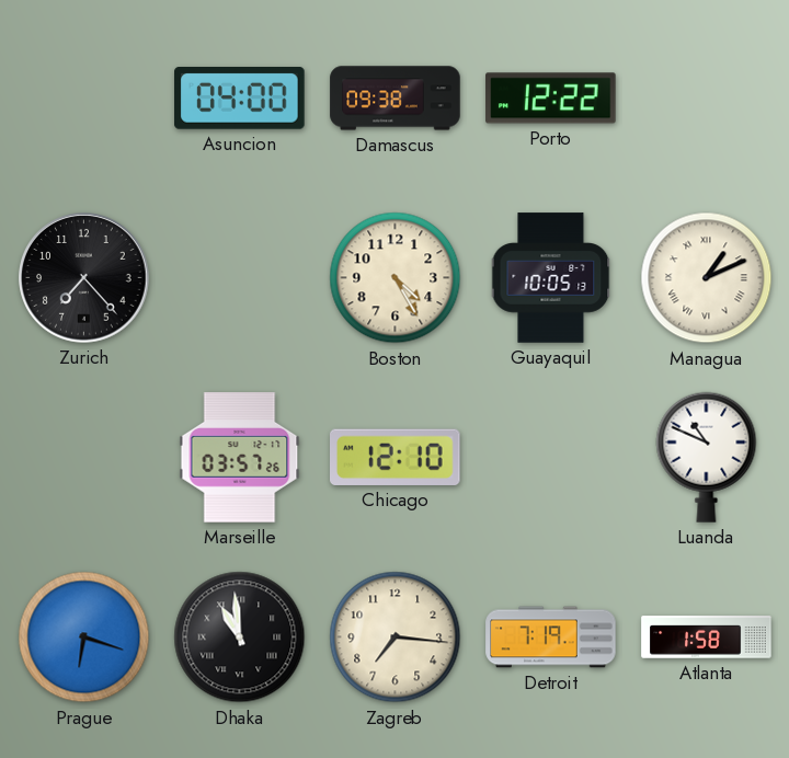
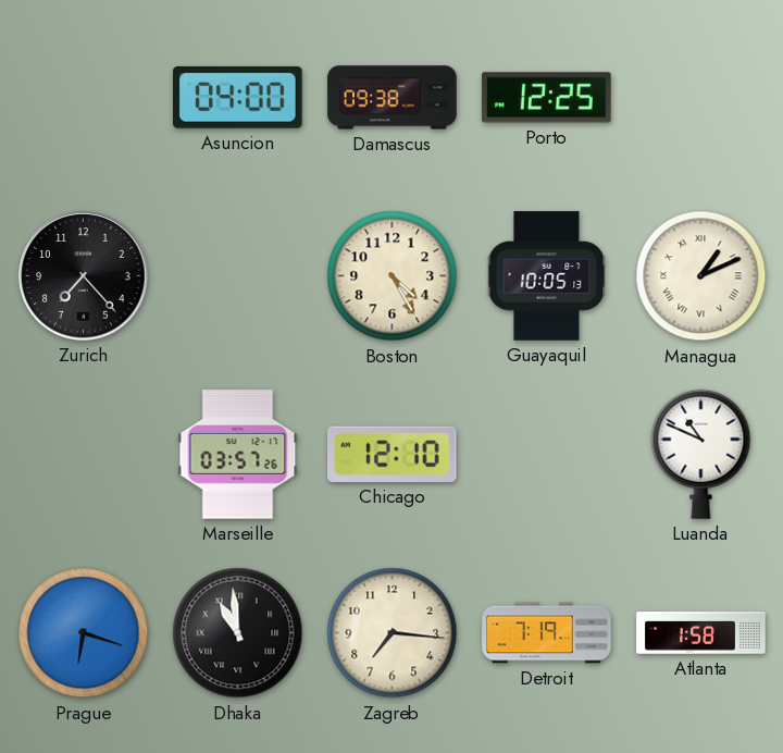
Porto: 12:22 -> 12:25
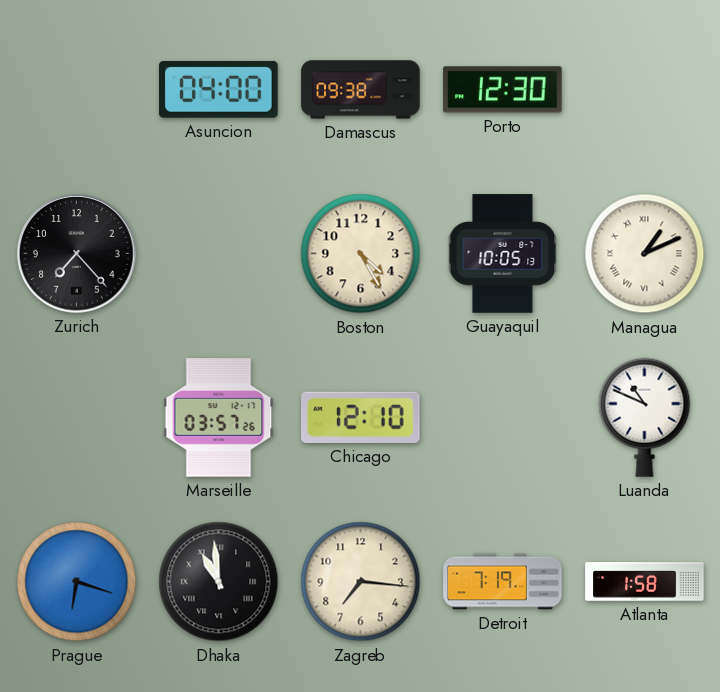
Porto: 12:25 -> 12:30
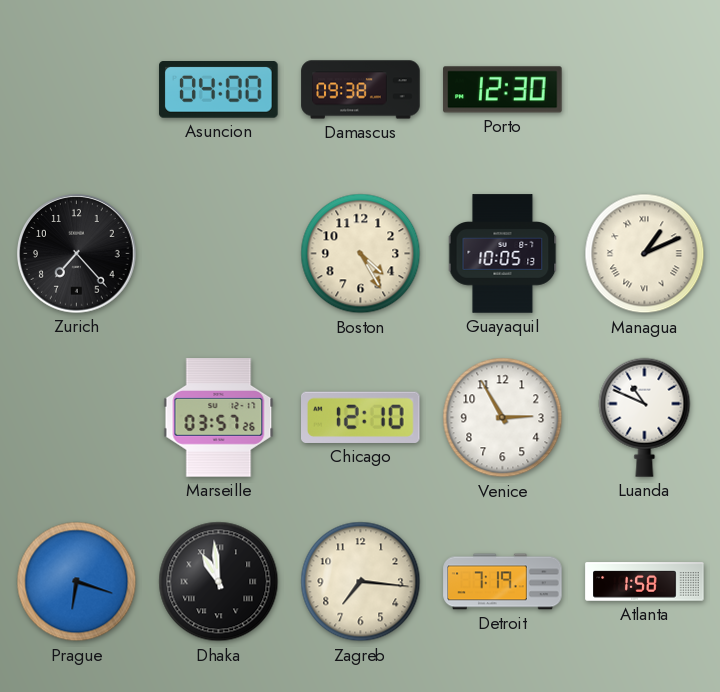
Venice: none -> 2:55
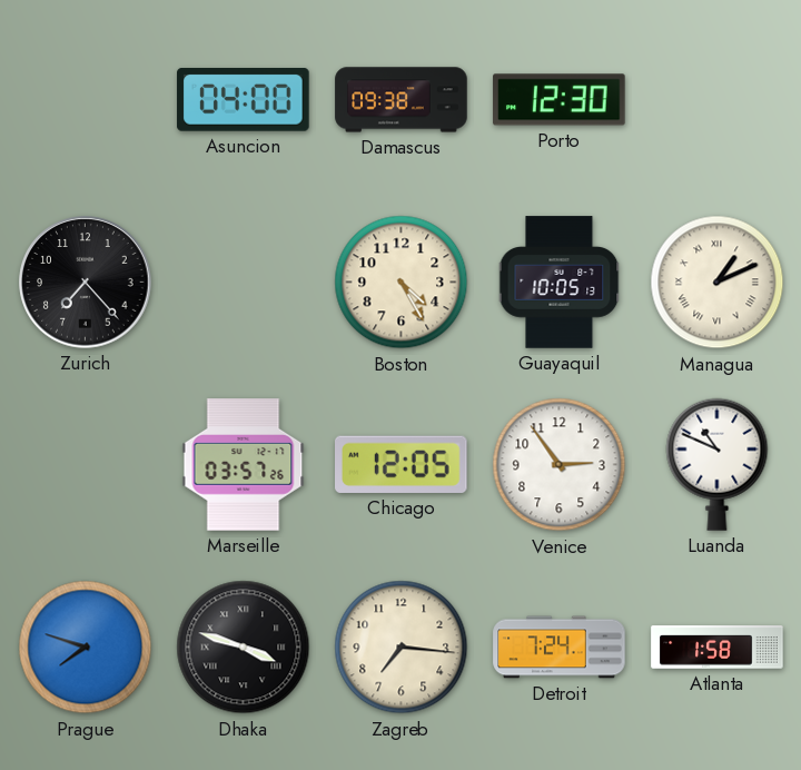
Chicago: 12:10 -> 12:05
Venice: 2:55 -> 2:54
Prague: 6:18 -> 7:48
Dhaka: 10:59 -> 3:48
Detroit: 7:19 -> 7:24
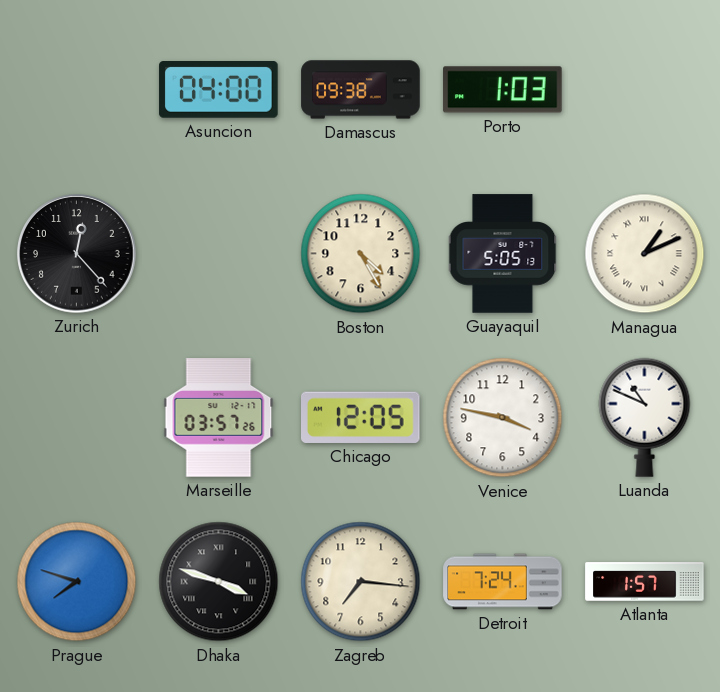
Porto: 12:30 -> 1:03
Zurich: 7:23 -> 12:23
Guayaquil: 10:05 -> 5:05
Venice: 2:54 -> 3:47
Atlanta: 1:58 -> 1:57
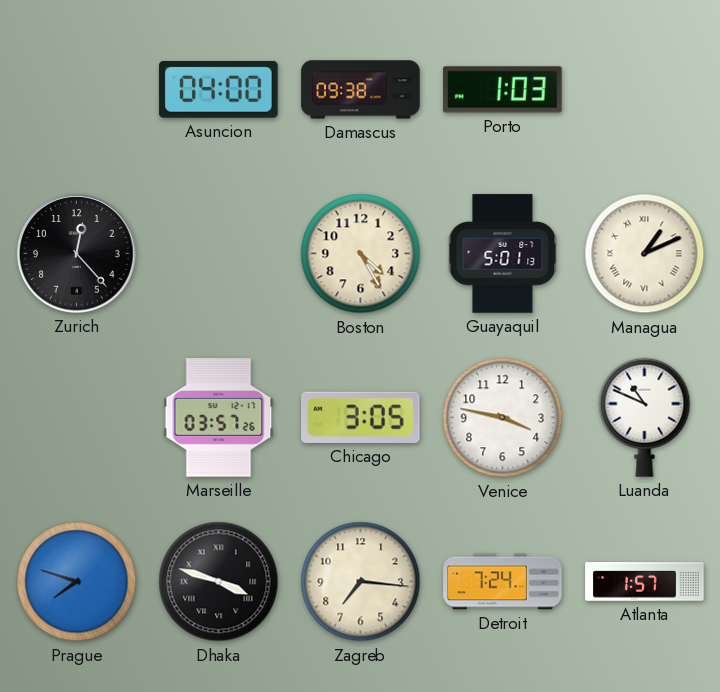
Guayaquil: 5:05 -> 5:01
Chicago: 12:05 -> 3:05
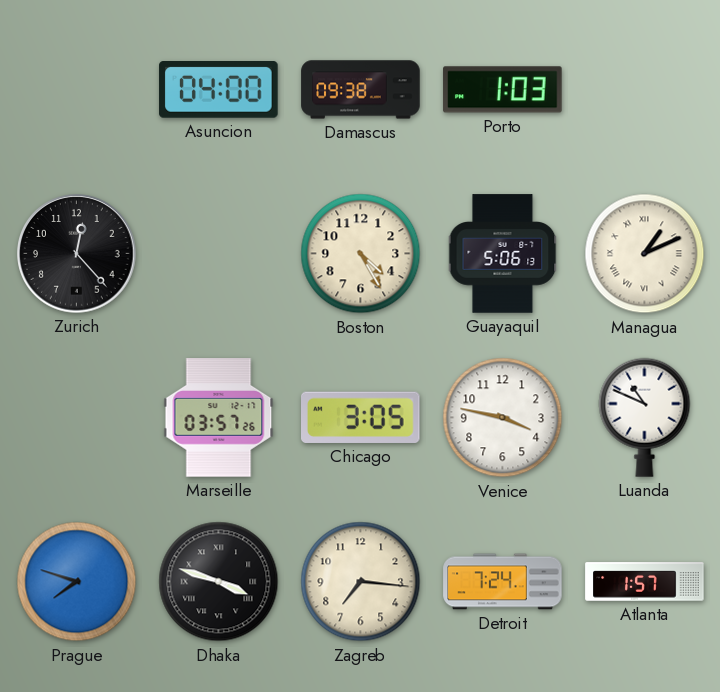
Guayaquil: 5:01 -> 5:06
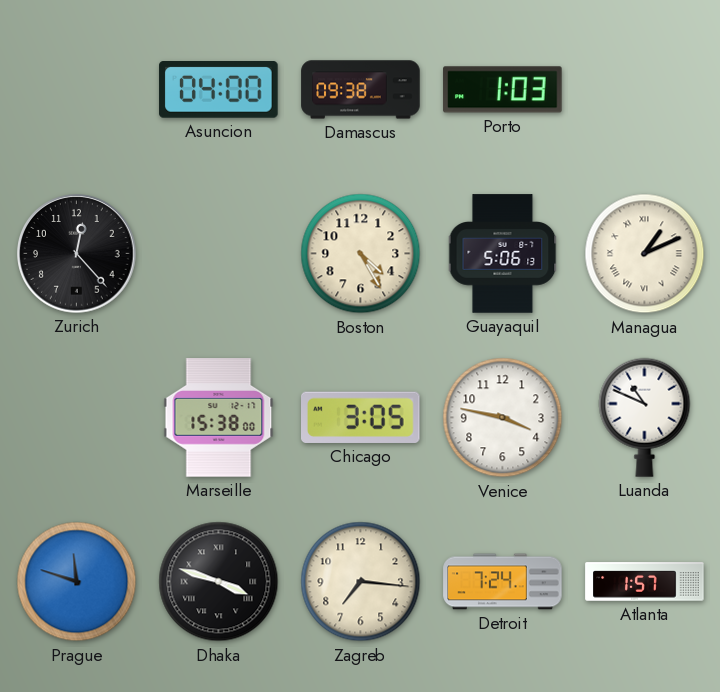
Marseille: 03:57 -> 15:38
Prague: 7:48 -> 11:48
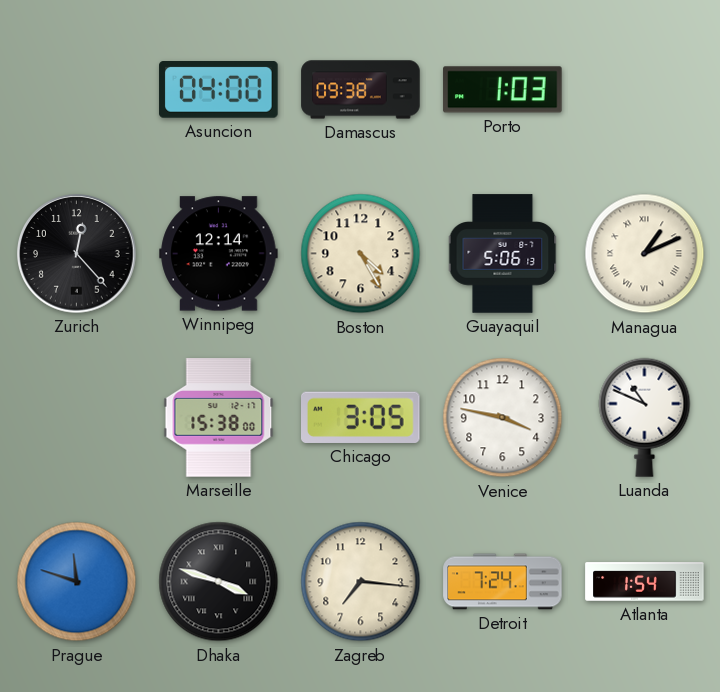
Winnipeg: none -> 12:14
Atlanta: 1:57 -> 1:54
